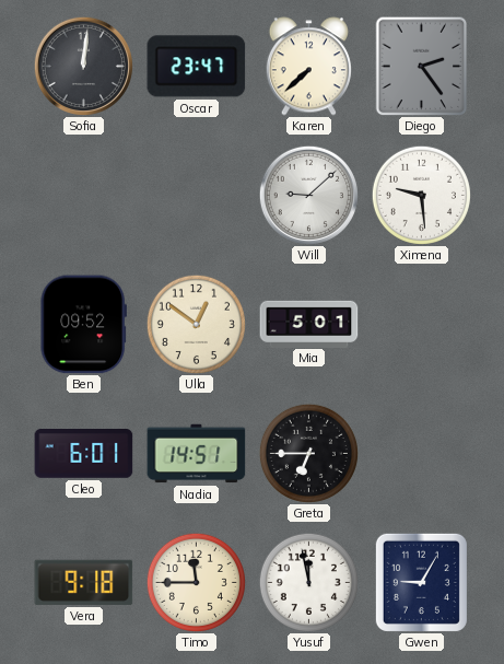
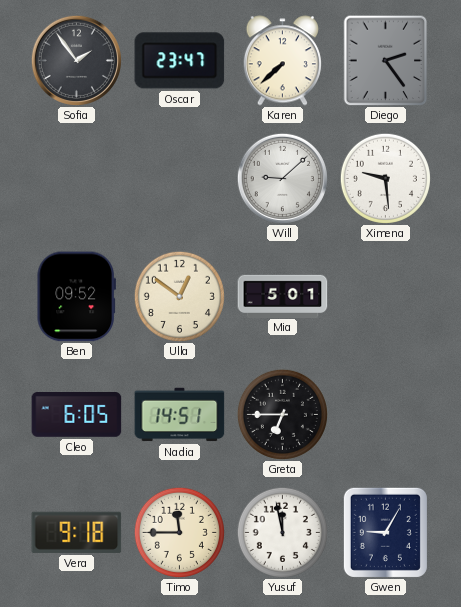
Sofia: 12:01 -> 1:54
Cleo: 6:01 -> 6:05
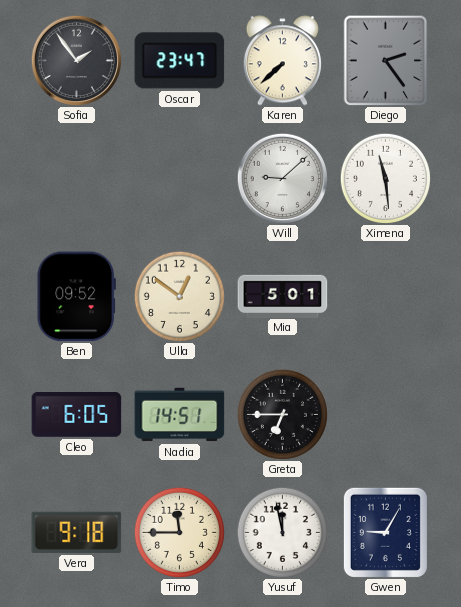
Ximena: 9:29 -> 11:29
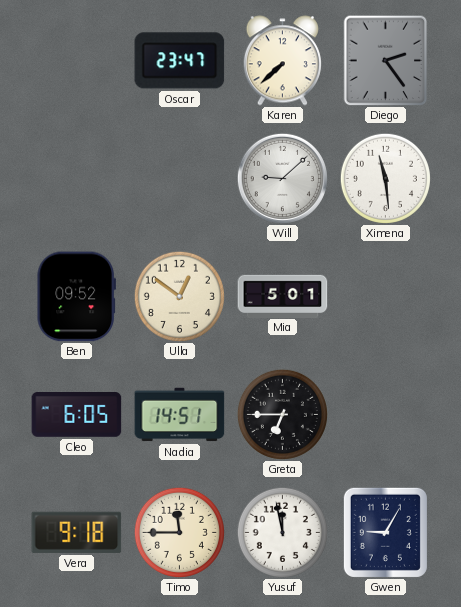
Sofia: 1:54 -> none
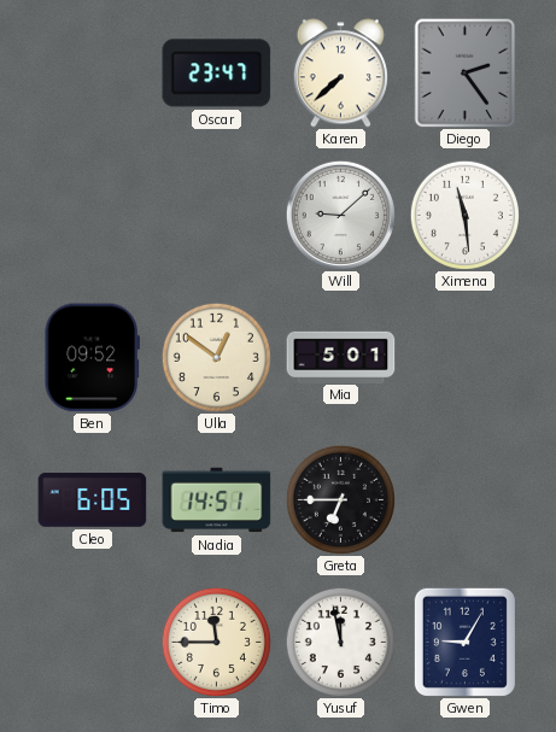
Vera: 9:18 -> none
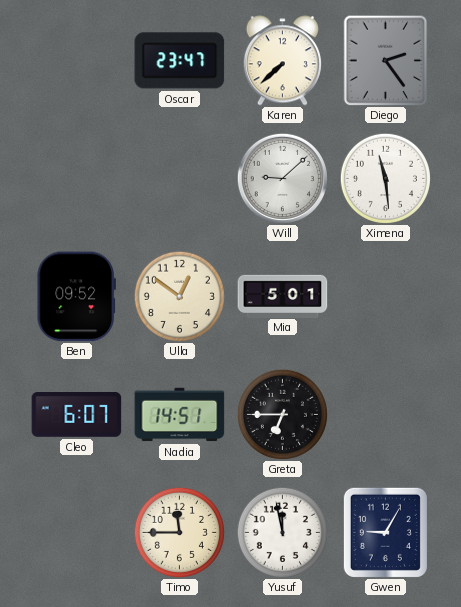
Cleo: 6:05 -> 6:07
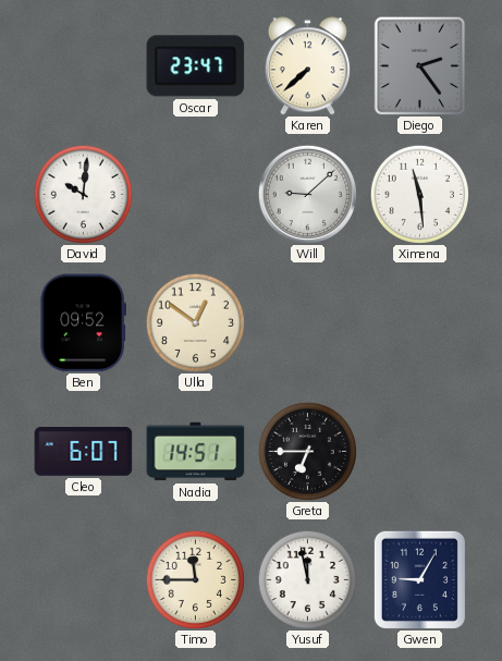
David: none -> 10:01
Mia: 5:01 -> none
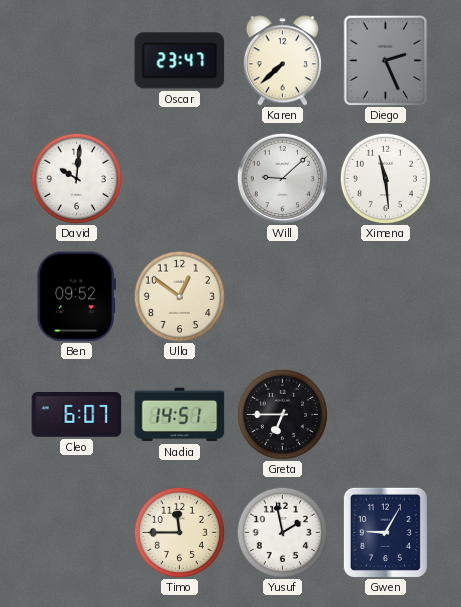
Diego: 2:24 -> 2:26
Yusuf: 11:58 -> 1:58
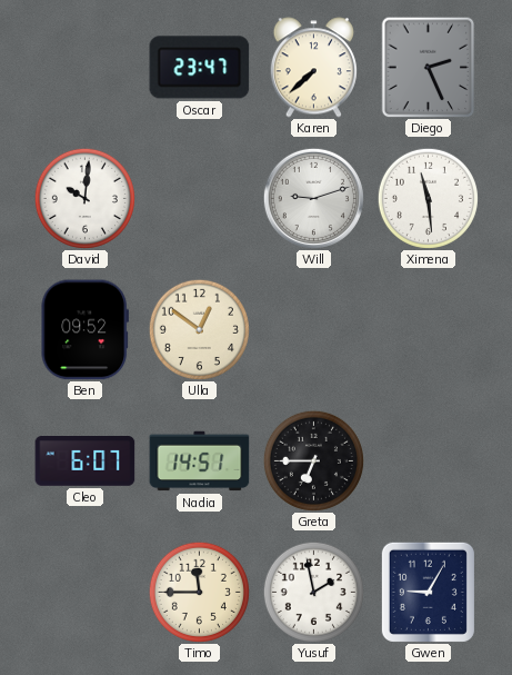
Will: 9:08 -> 9:12
